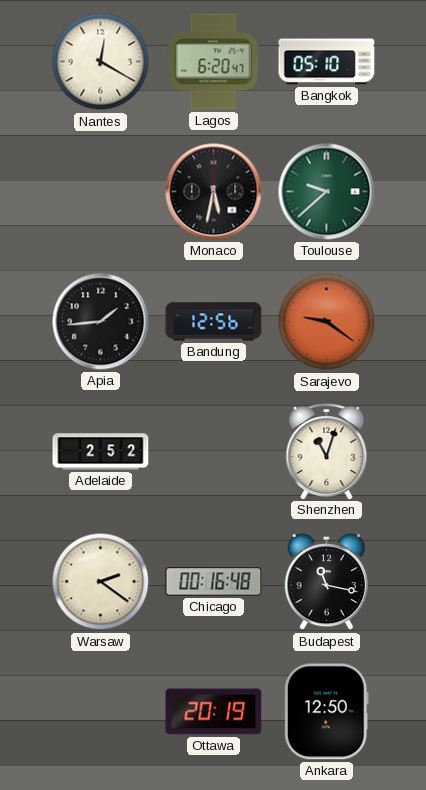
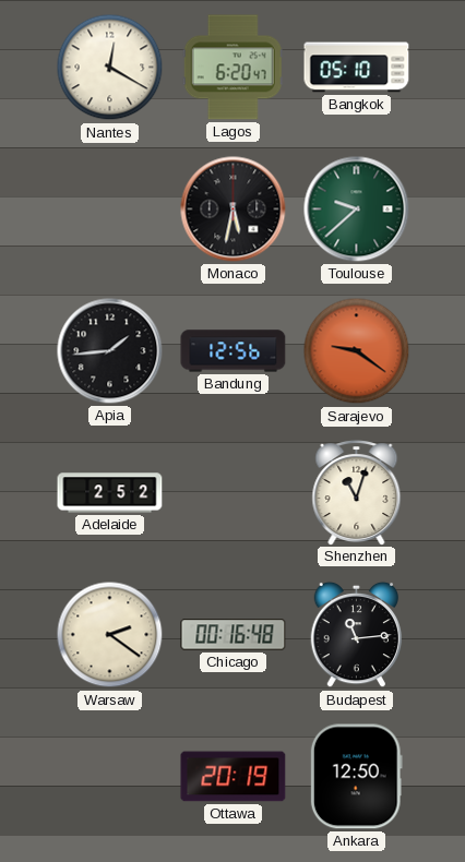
Budapest: 11:17 -> 11:14
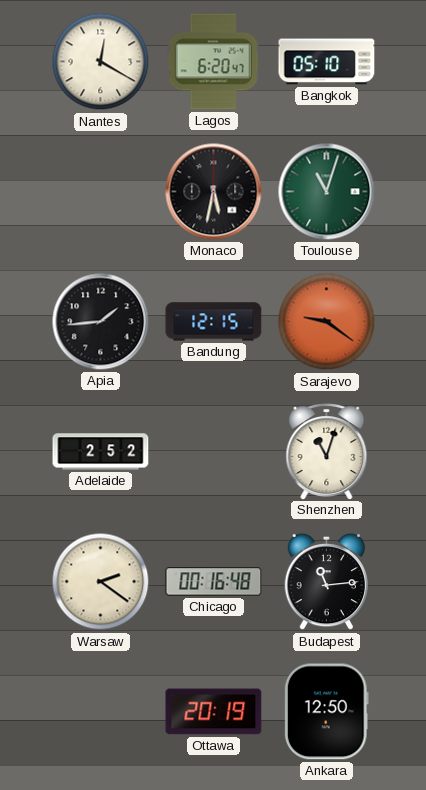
Toulouse: 9:38 -> 11:03
Bandung: 12:56 -> 12:15
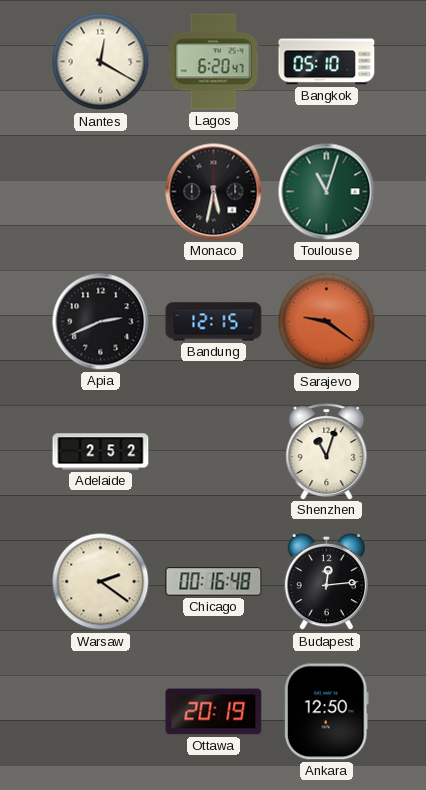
Apia: 1:44 -> 2:41
Budapest: 11:14 -> 12:14
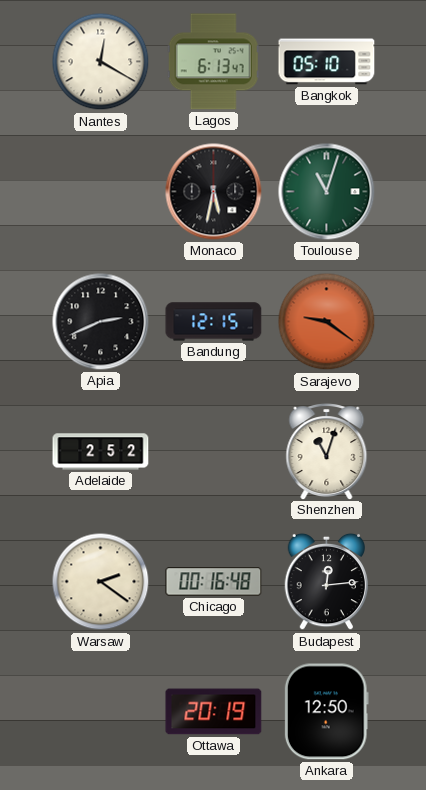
Lagos: 6:20 -> 6:13
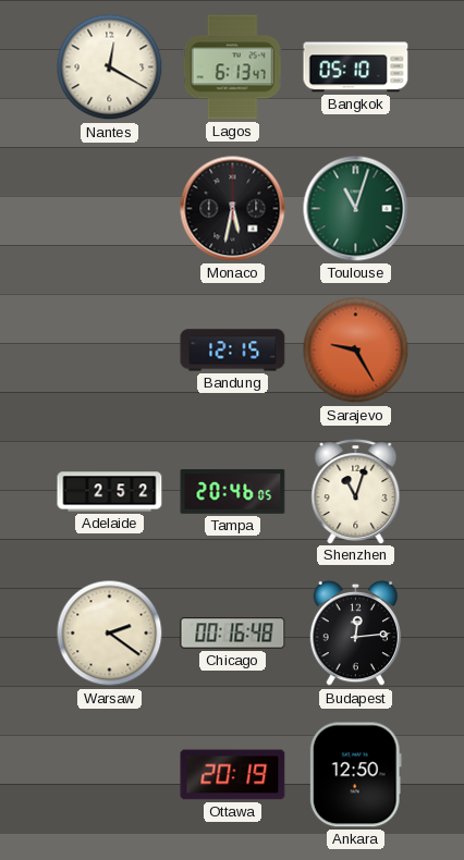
Apia: 2:41 -> none
Sarajevo: 9:21 -> 9:25
Tampa: none -> 20:46
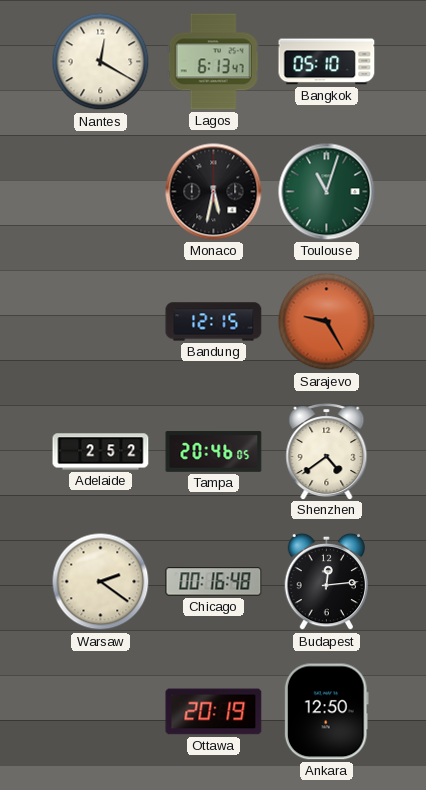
Shenzhen: 11:03 -> 4:39
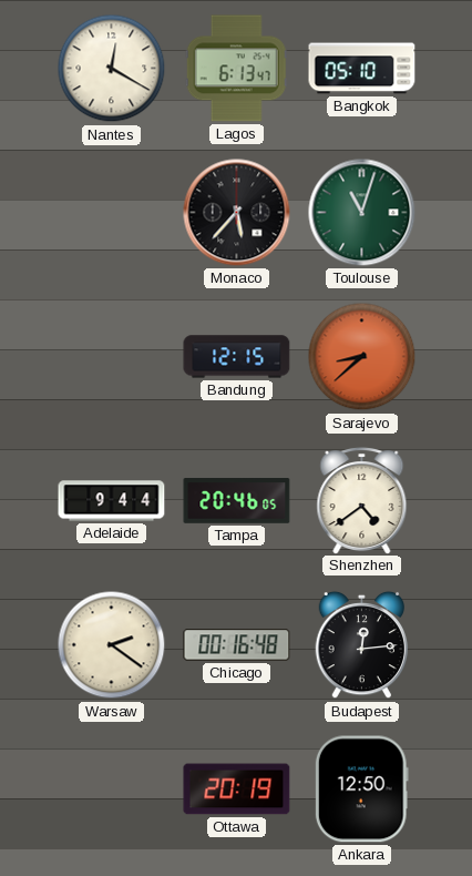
Monaco: 5:32 -> 5:37
Sarajevo: 9:25 -> 8:38
Adelaide: 2:52 -> 9:44
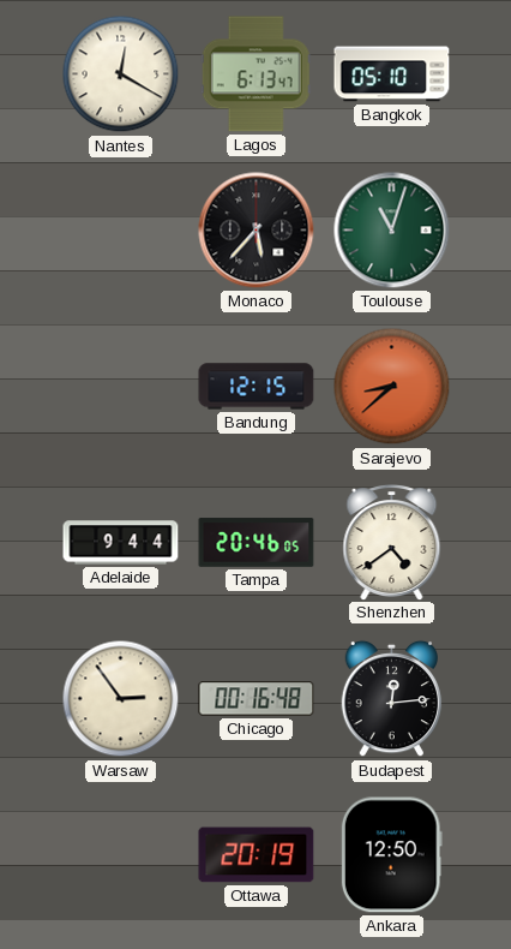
Warsaw: 2:21 -> 2:54
